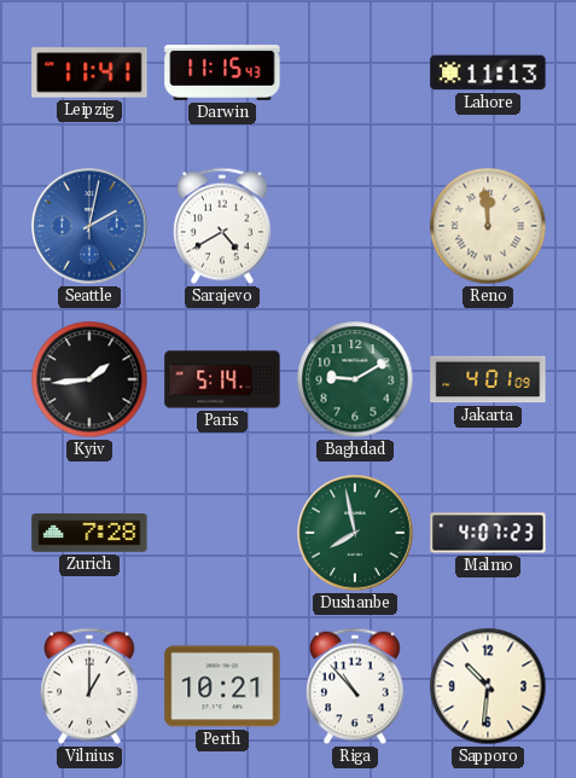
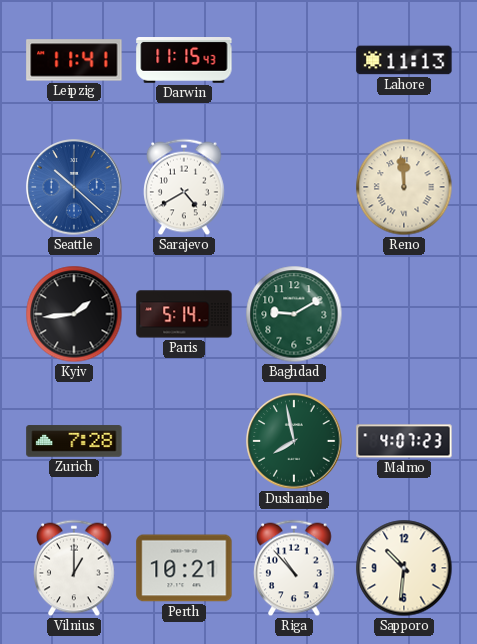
Seattle: 2:02 -> 10:22
Jakarta: 4:01 -> none
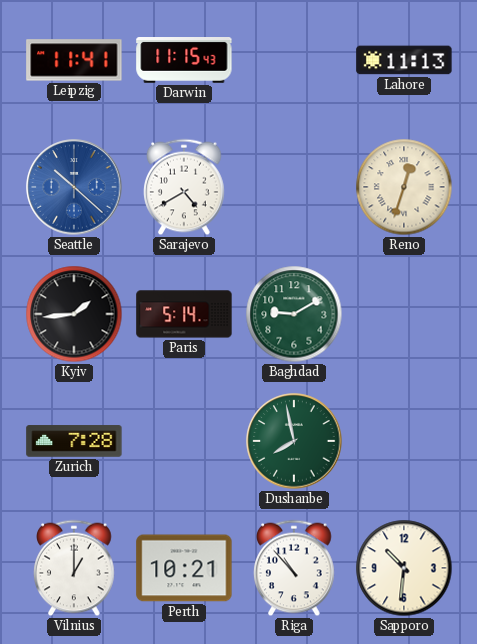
Reno: 11:59 -> 12:33
Malmo: 4:07 -> none
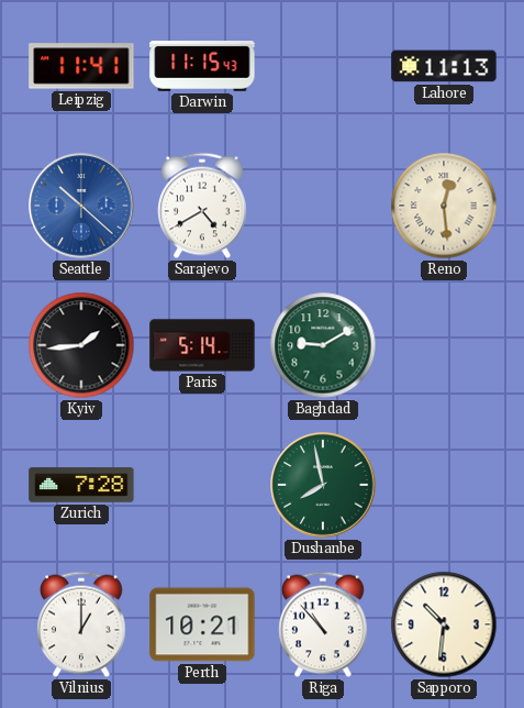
Reno: 12:33 -> 12:29
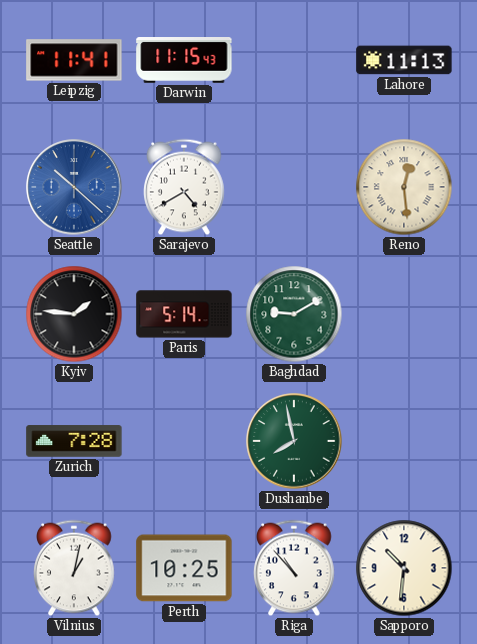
Kyiv: 1:44 -> 1:46
Vilnius: 1:00 -> 1:02
Perth: 10:21 -> 10:25
